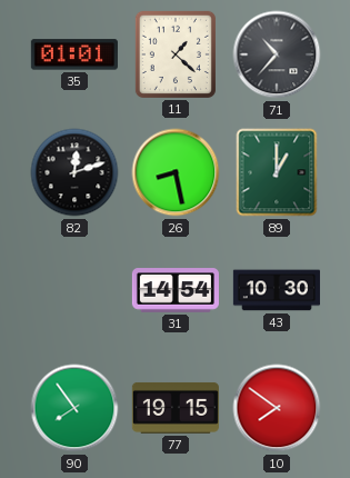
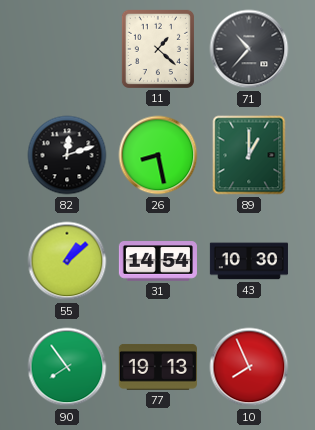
35: 01:01 -> none
55: none -> 1:08
77: 19:15 -> 19:13
10: 7:51 -> 7:56
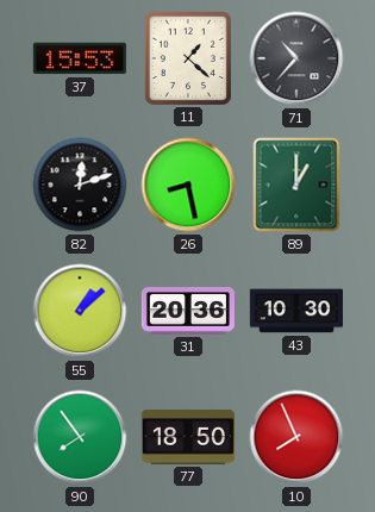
37: none -> 15:53
31: 14:54 -> 20:36
77: 19:13 -> 18:50
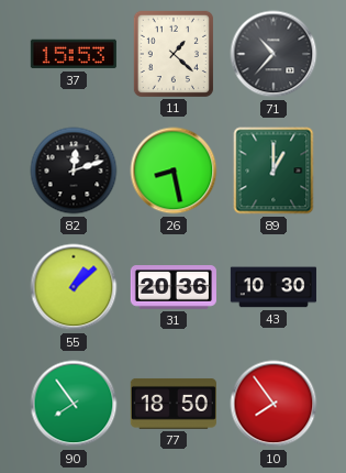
10: 7:56 -> 7:54
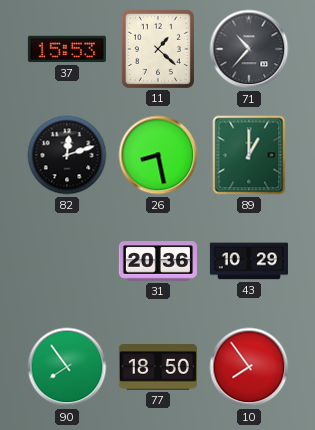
55: 1:08 -> none
43: 10:30 -> 10:29
